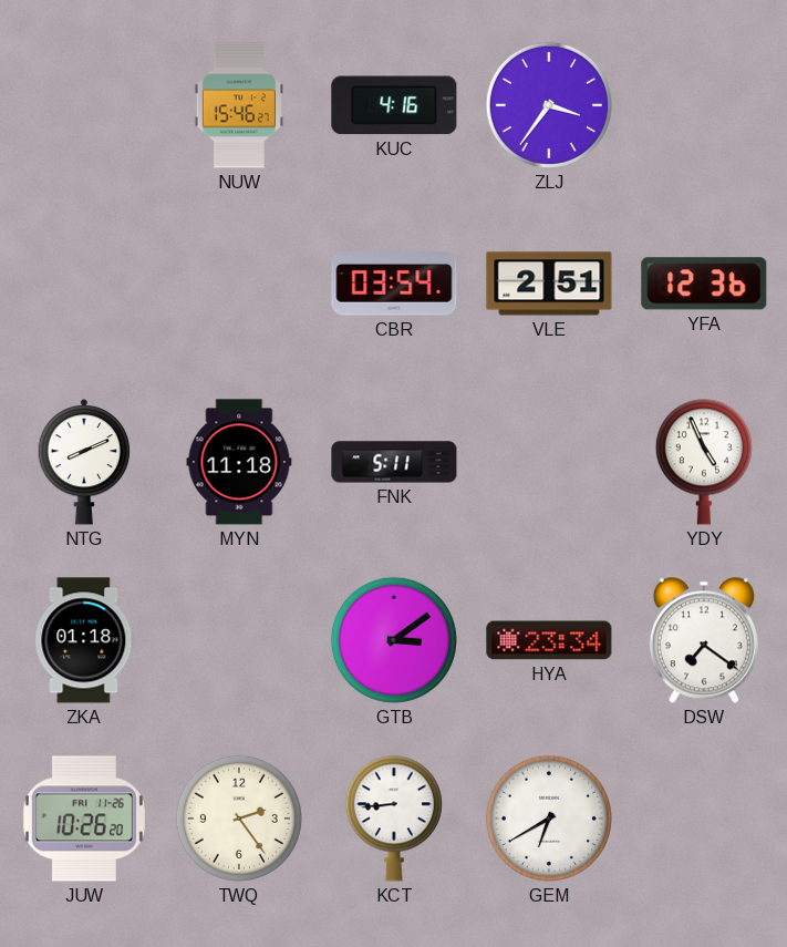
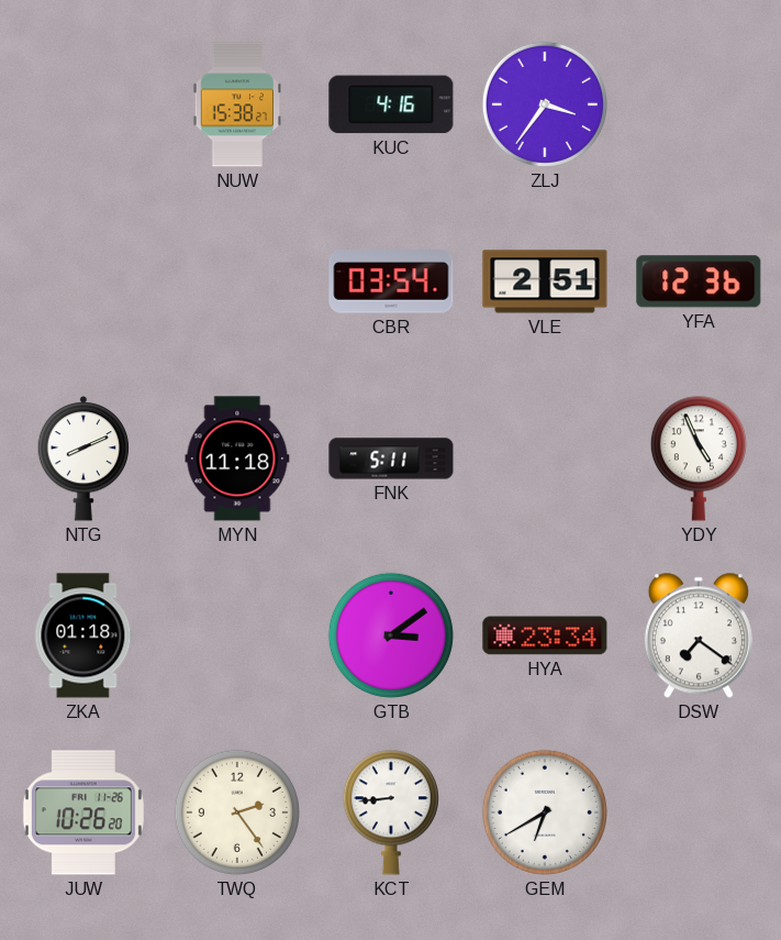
NUW: 15:46 -> 15:38
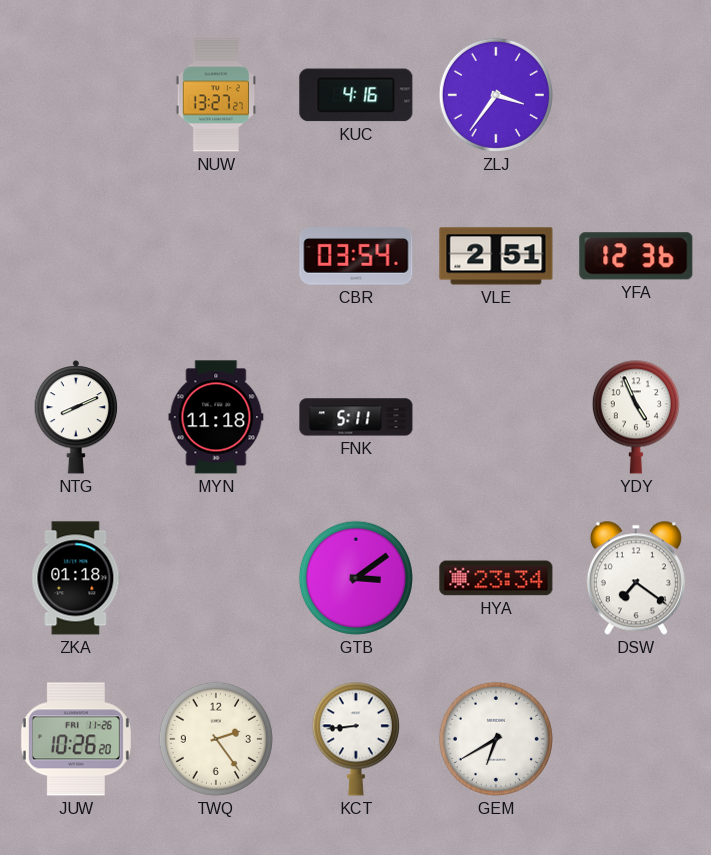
NUW: 15:38 -> 13:27
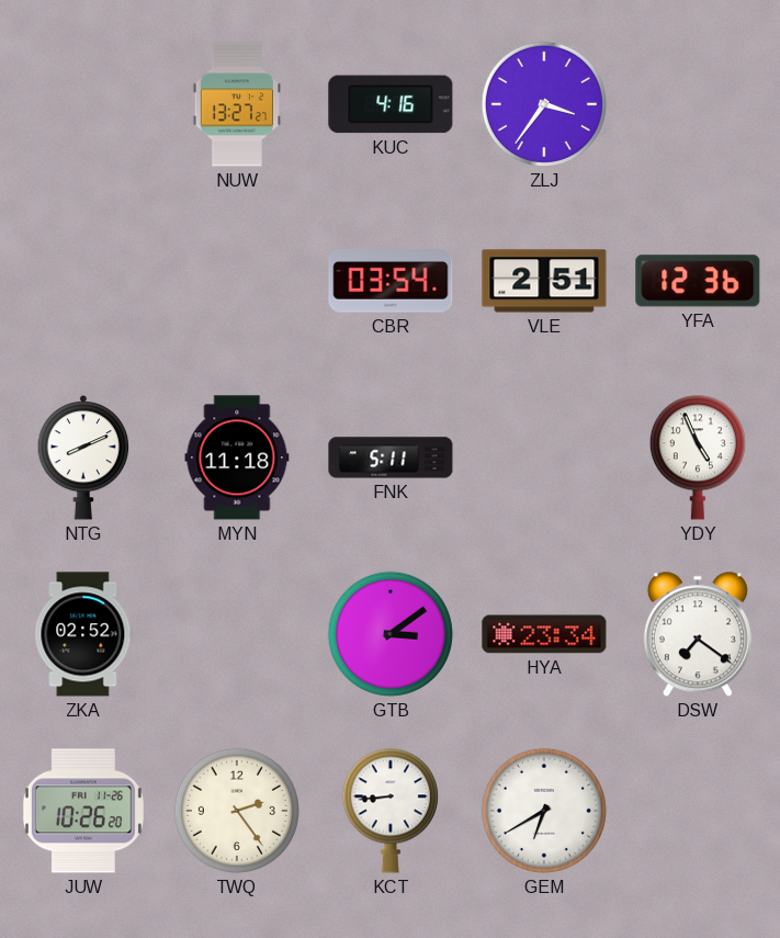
ZKA: 01:18 -> 02:52
